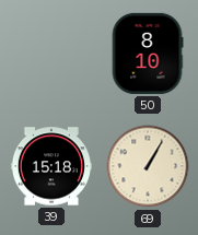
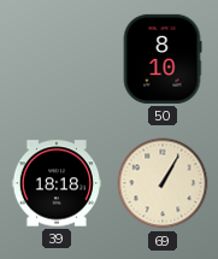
39: 15:18 -> 18:18
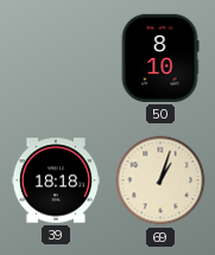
69: 1:05 -> 1:03
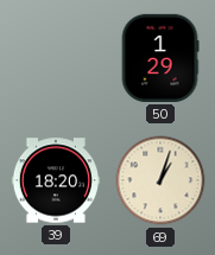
50: 8:10 -> 1:29
39: 18:18 -> 18:20
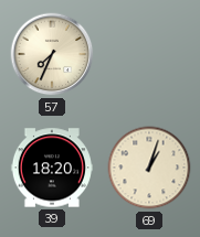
57: none -> 7:34
50: 1:29 -> none
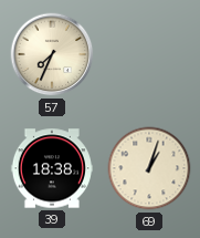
39: 18:20 -> 18:38
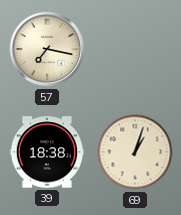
57: 7:34 -> 7:17
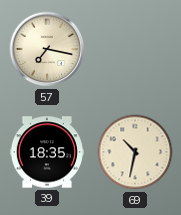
39: 18:38 -> 18:35
69: 1:03 -> 10:32
